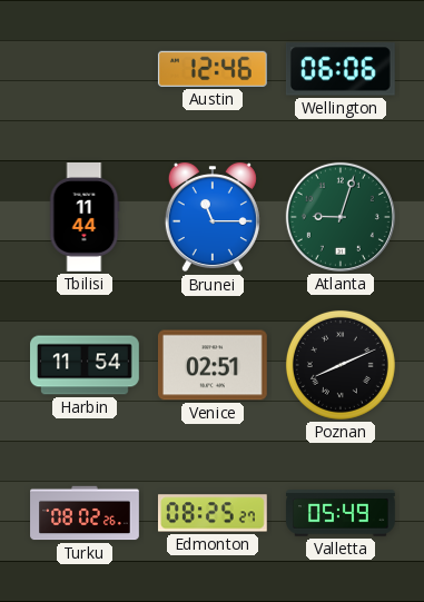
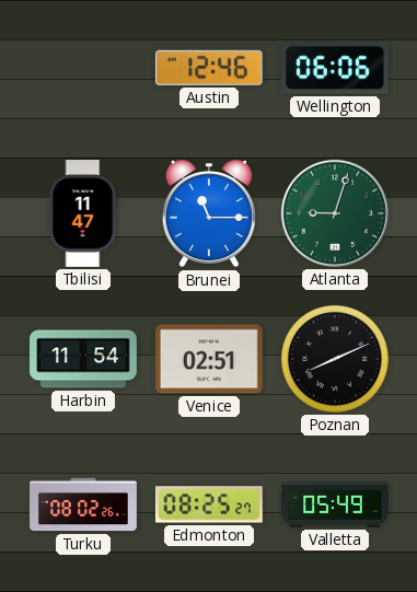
Tbilisi: 11:44 -> 11:47
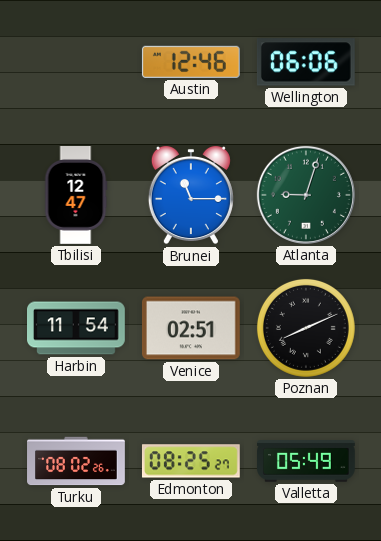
Tbilisi: 11:47 -> 12:47
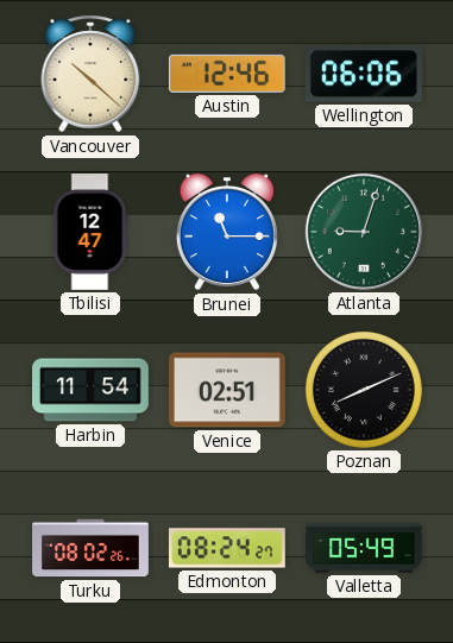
Vancouver: none -> 10:22
Edmonton: 08:25 -> 08:24
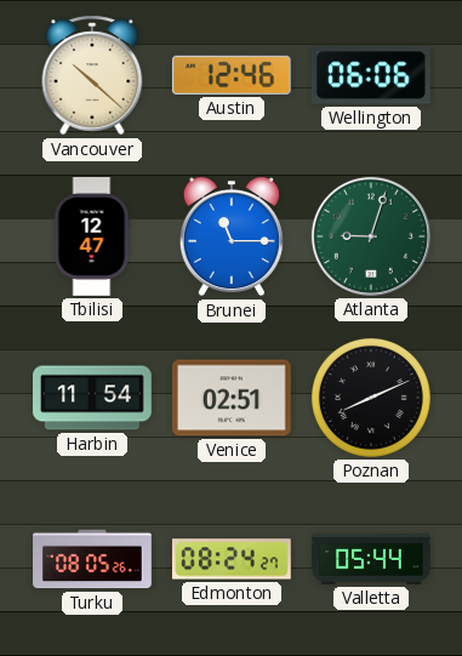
Turku: 08:02 -> 08:05
Valletta: 05:49 -> 05:44
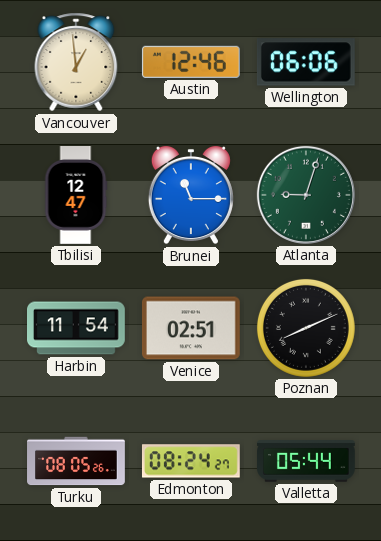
Vancouver: 10:22 -> 12:59
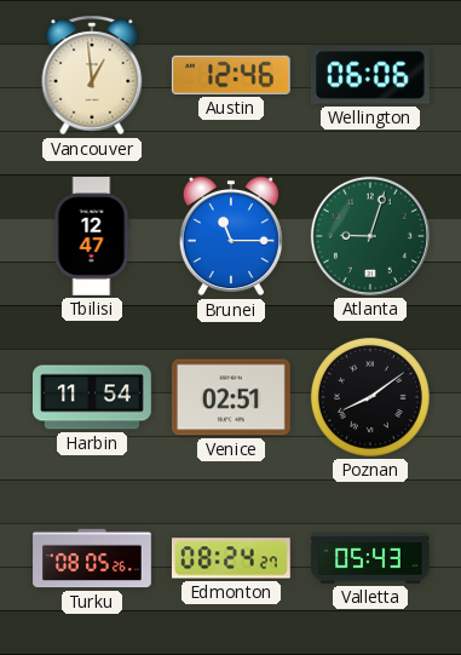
Poznan: 8:11 -> 8:09
Valletta: 05:44 -> 05:43
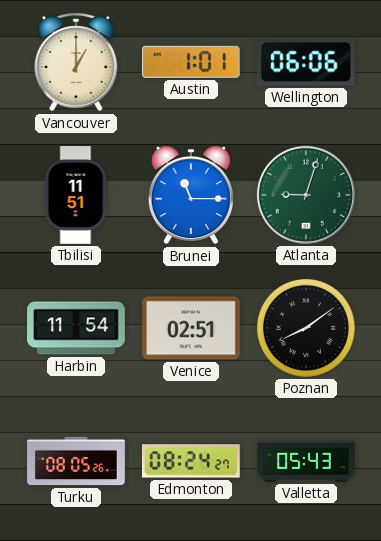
Vancouver: 12:59 -> 1:00
Austin: 12:46 -> 1:01
Tbilisi: 12:47 -> 11:51
